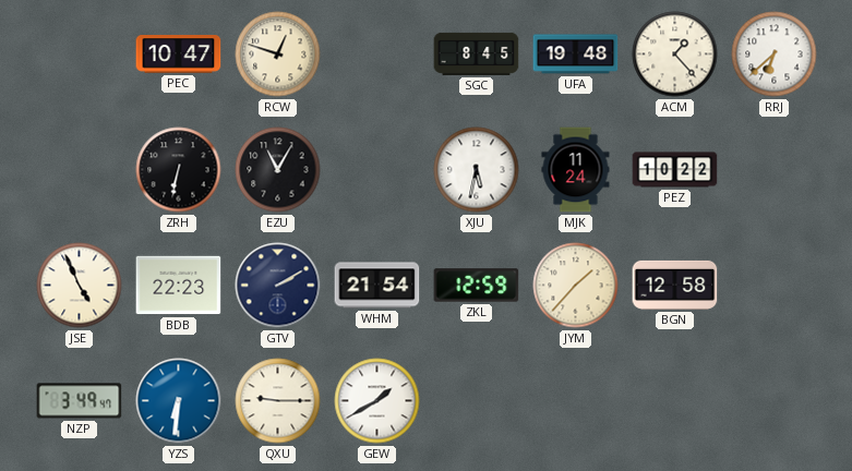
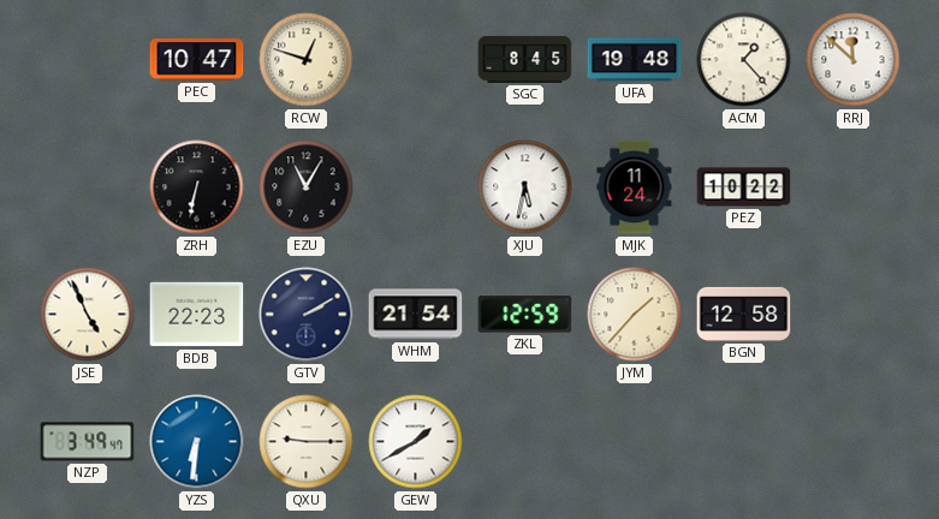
RRJ: 6:38 -> 11:52
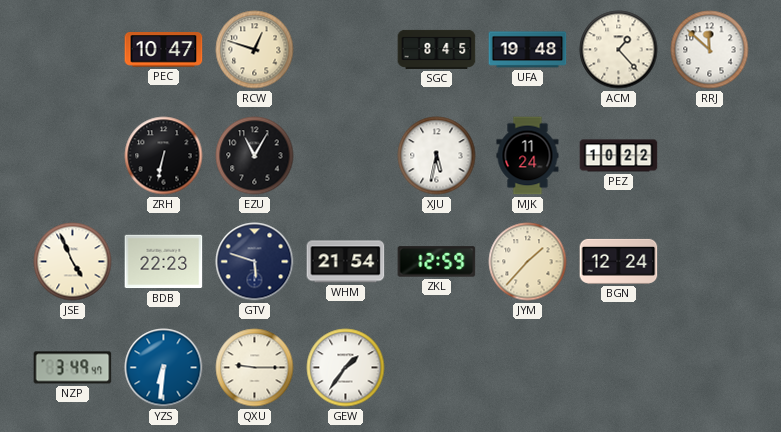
GTV: 2:10 -> 5:48
BGN: 12:58 -> 12:24
GEW: 1:40 -> 1:36
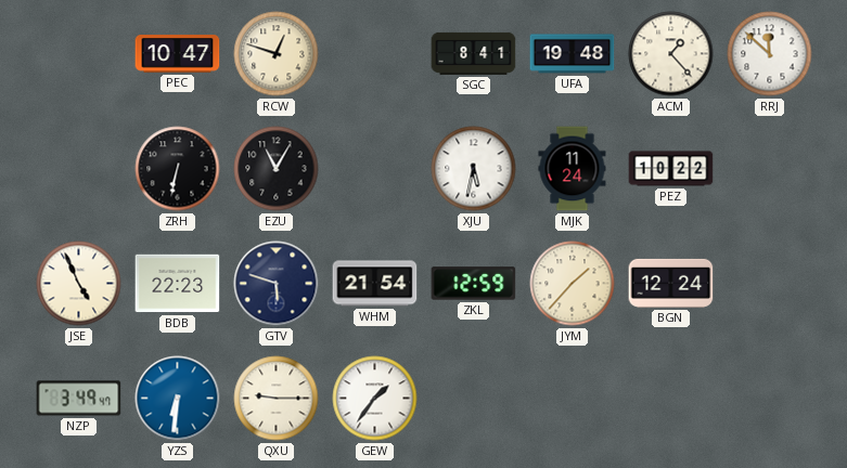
SGC: 8:45 -> 8:41
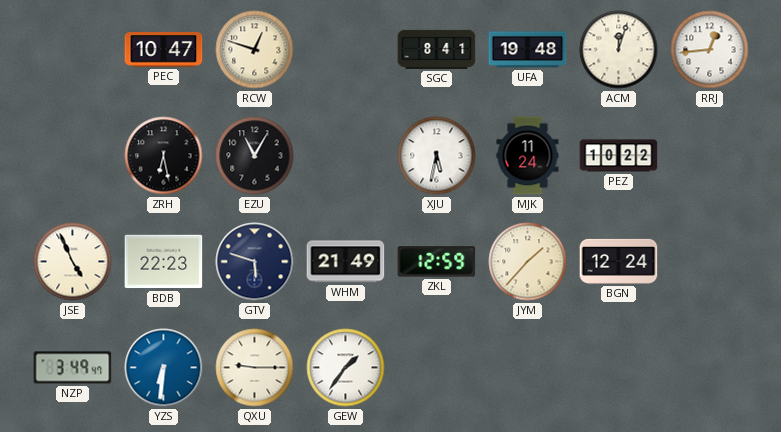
ACM: 1:23 -> 12:03
RRJ: 11:52 -> 12:44
ZRH: 6:32 -> 6:28
WHM: 21:54 -> 21:49
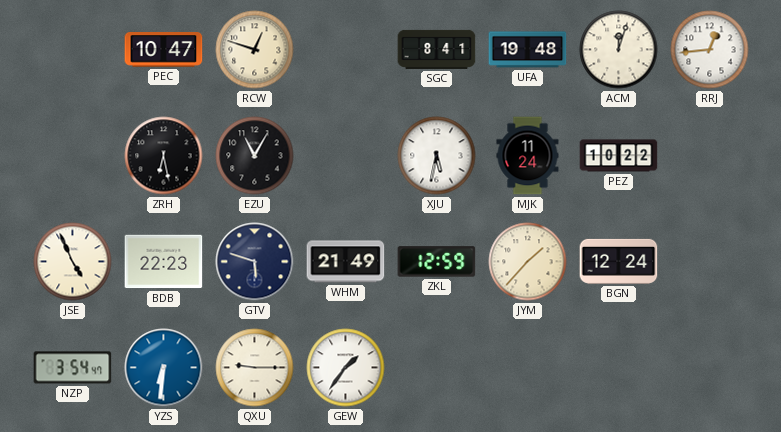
NZP: 3:49 -> 3:54
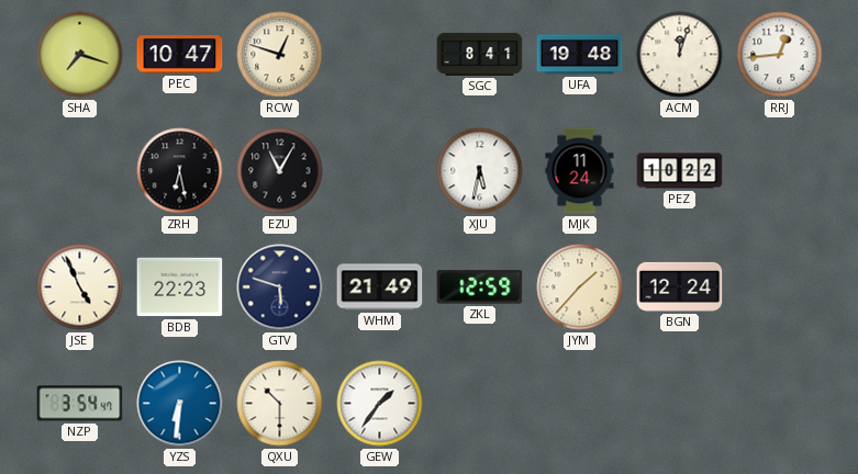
SHA: none -> 7:18
QXU: 9:15 -> 10:30
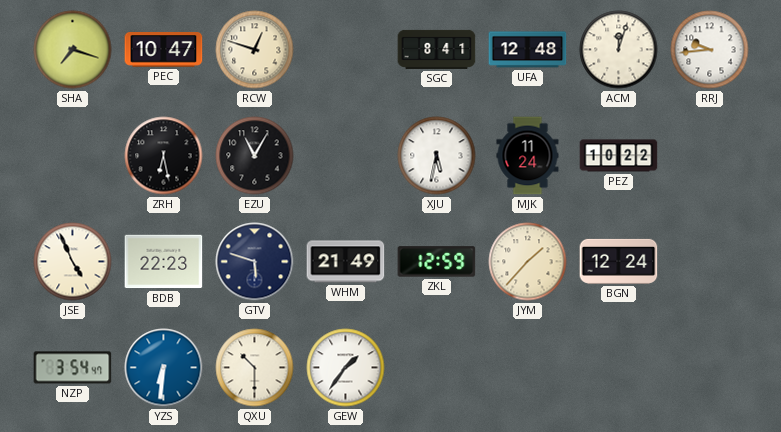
UFA: 19:48 -> 12:48
RRJ: 12:44 -> 9:44
